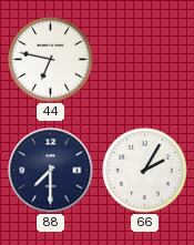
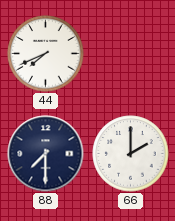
44: 6:47 -> 7:41
66: 2:05 -> 2:00
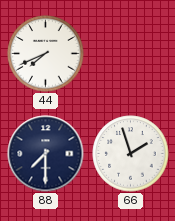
66: 2:00 -> 1:57
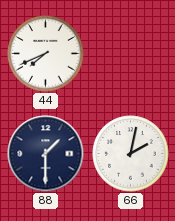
88: 7:30 -> 1:30
66: 1:57 -> 2:02
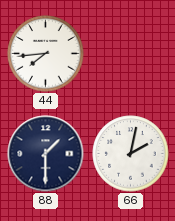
44: 7:41 -> 7:44
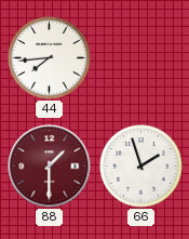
88 dial: navy -> burgundy
66: 2:02 -> 1:57
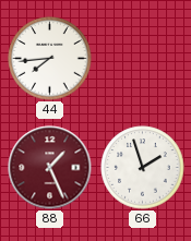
88: 1:30 -> 1:26
